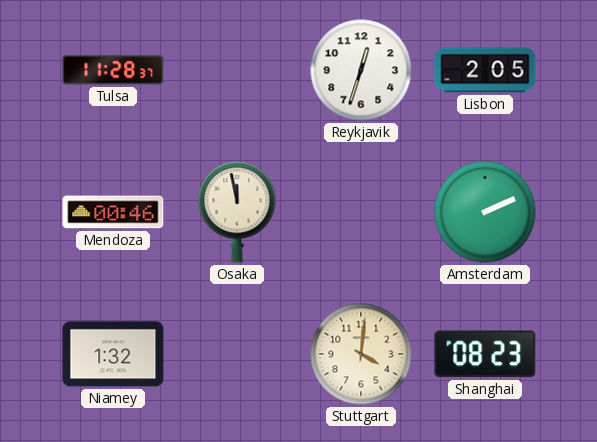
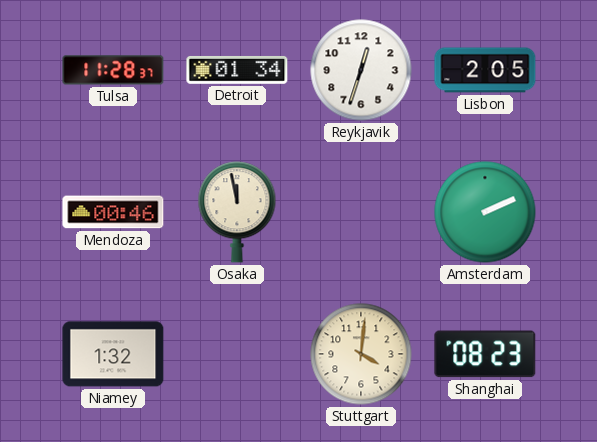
Detroit: none -> 01:34
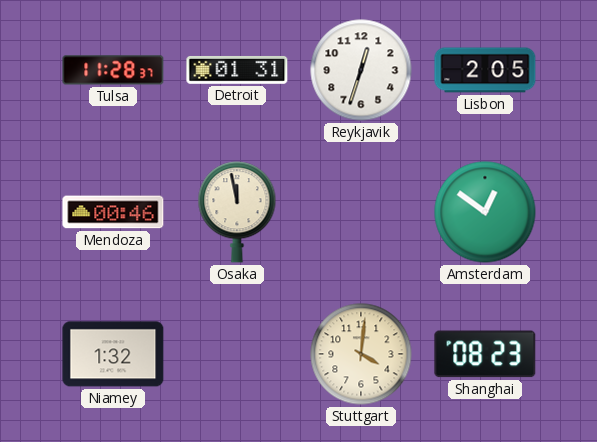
Detroit: 01:34 -> 01:31
Amsterdam: 2:11 -> 12:51
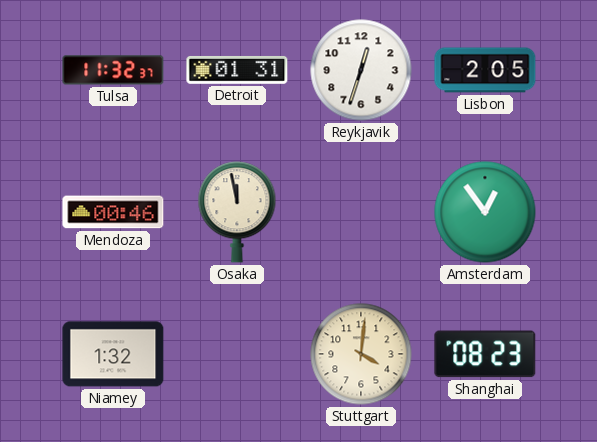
Tulsa: 11:28 -> 11:32
Amsterdam: 12:51 -> 12:54
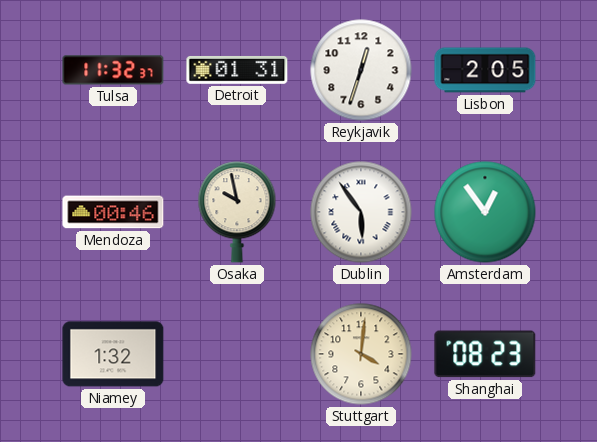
Osaka: 11:58 -> 9:58
Dublin: none -> 5:54
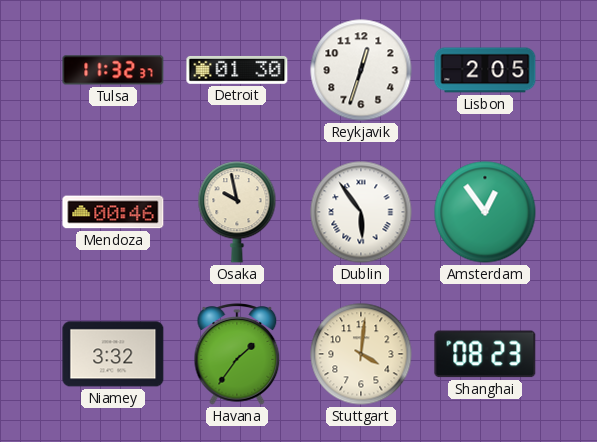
Detroit: 01:31 -> 01:30
Niamey: 1:32 -> 3:32
Havana: none -> 1:36
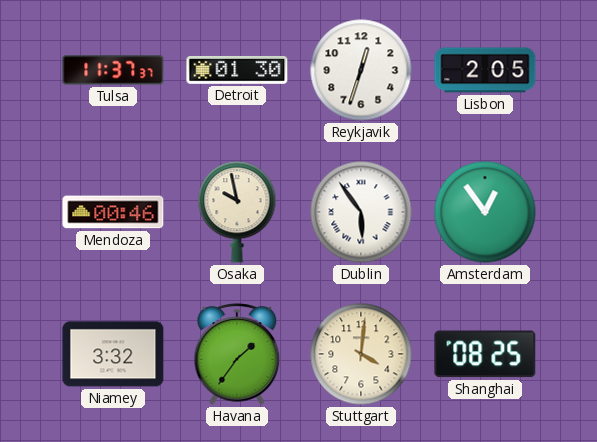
Tulsa: 11:32 -> 11:37
Shanghai: 08:23 -> 08:25
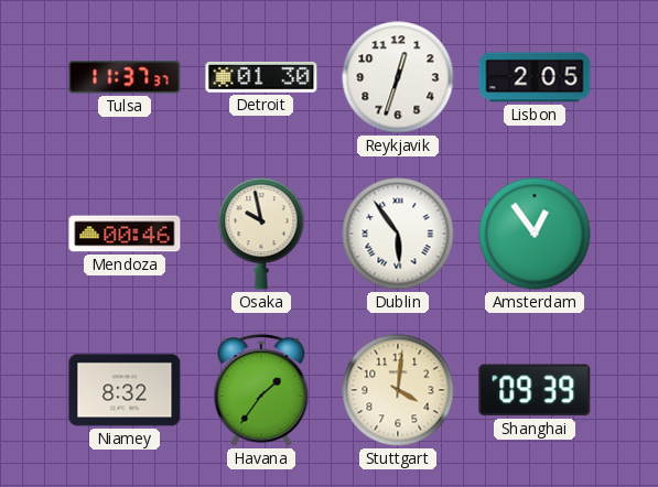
Niamey: 3:32 -> 8:32
Shanghai: 08:25 -> 09:39
